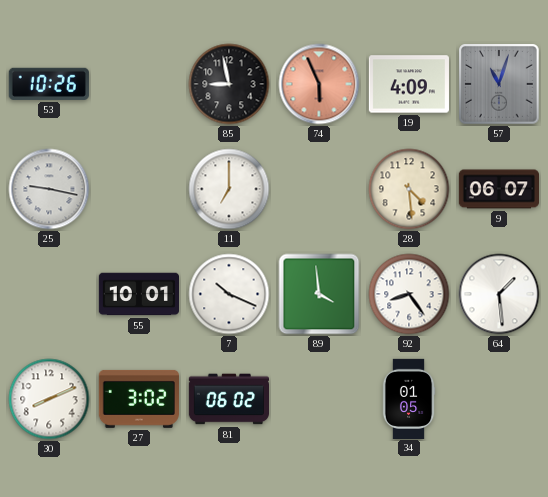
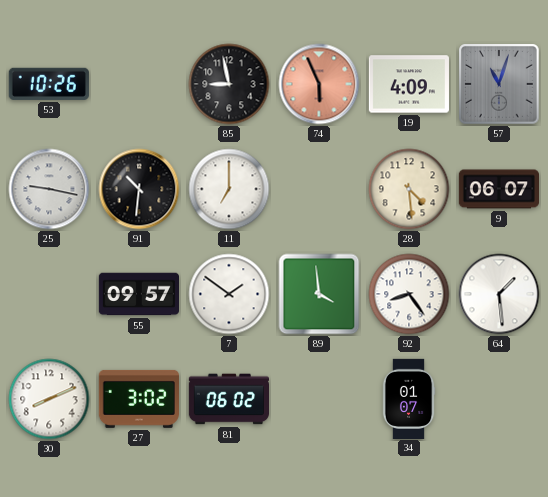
91: none -> 10:31
55: 10:01 -> 09:57
7: 10:19 -> 1:51
34: 01:05 -> 01:07
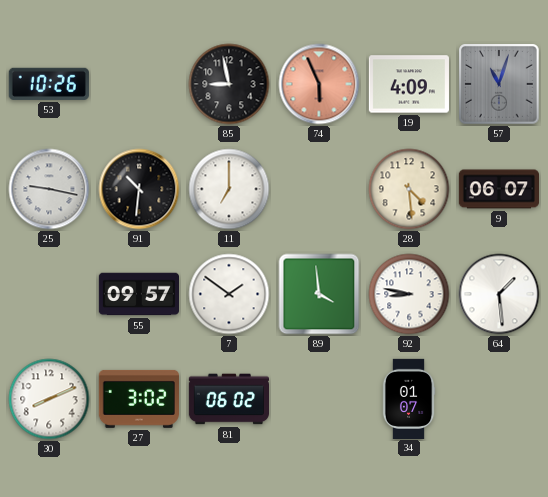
92: 8:24 -> 8:47
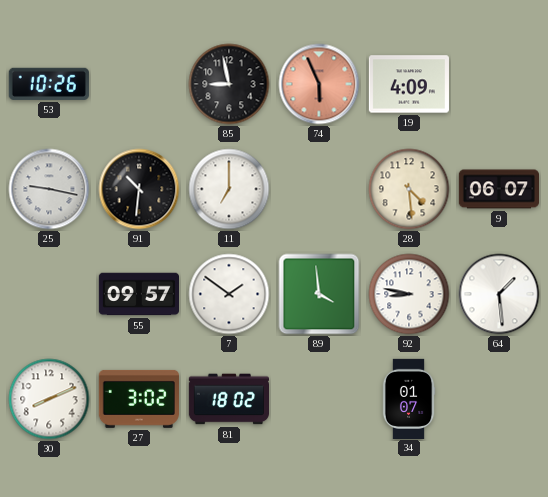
57: 11:03 -> none
81: 06:02 -> 18:02
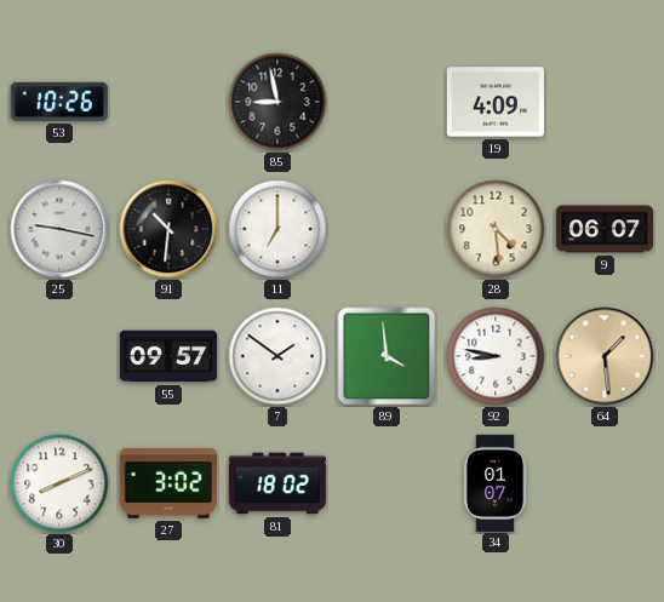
74: 5:56 -> none
64 dial: white -> champagne
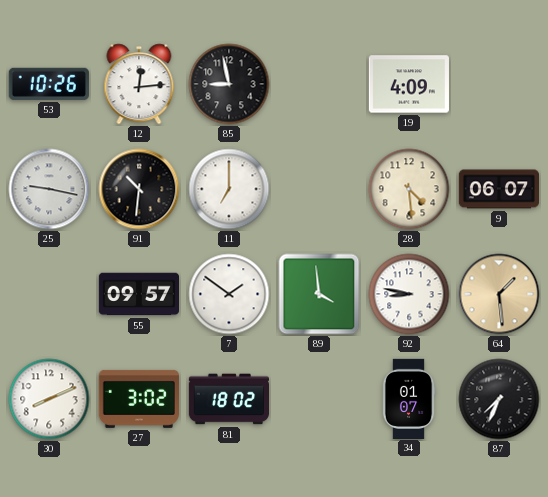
12: none -> 12:14
87: none -> 7:34
